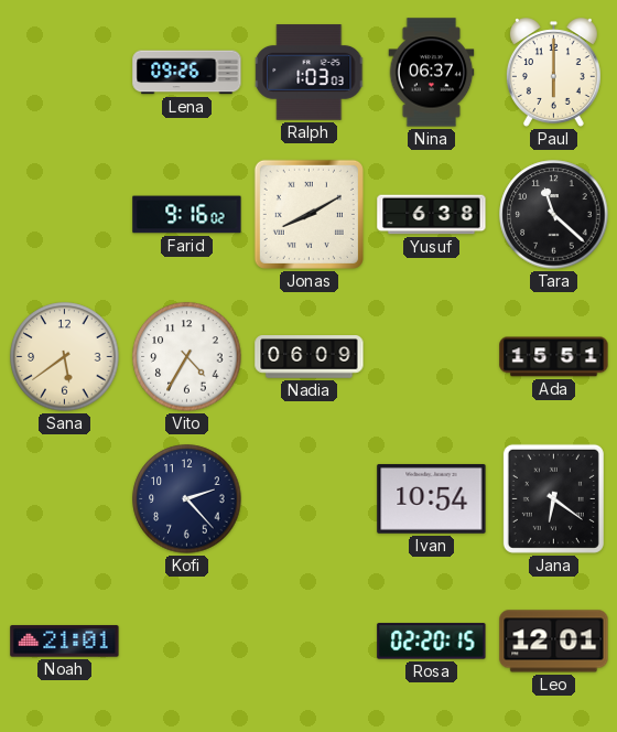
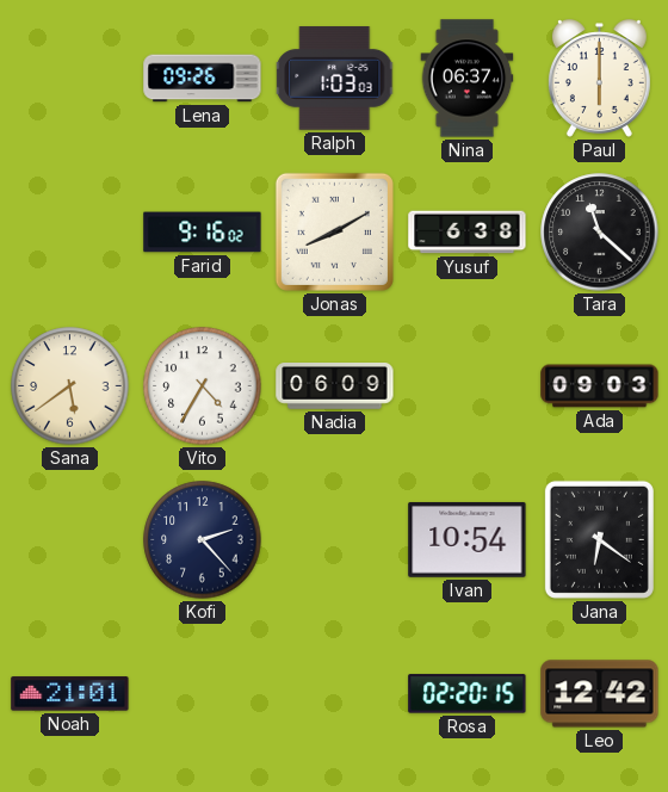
Ada: 15:51 -> 09:03
Leo: 12:01 -> 12:42
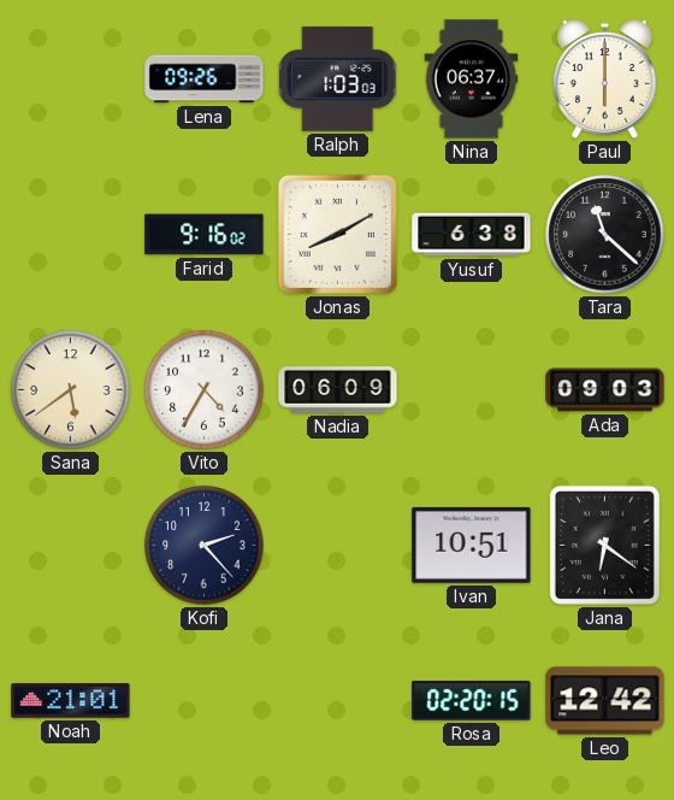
Ivan: 10:54 -> 10:51
